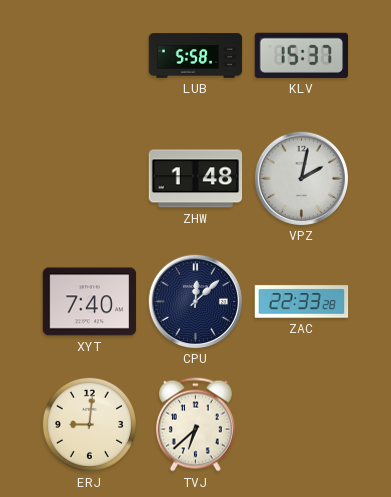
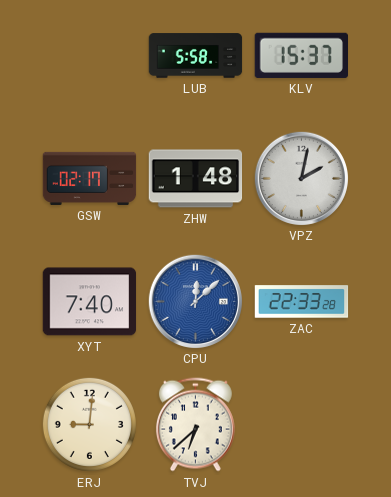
GSW: none -> 02:17
CPU dial: navy -> blue
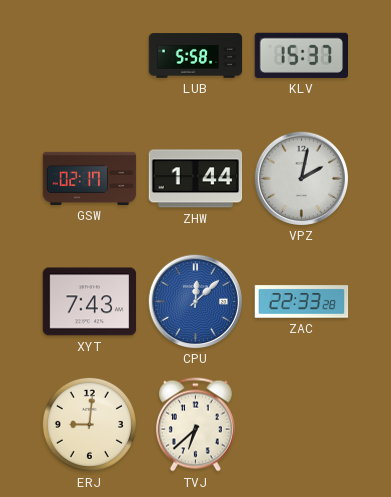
ZHW: 1:48 -> 1:44
XYT: 7:40 -> 7:43
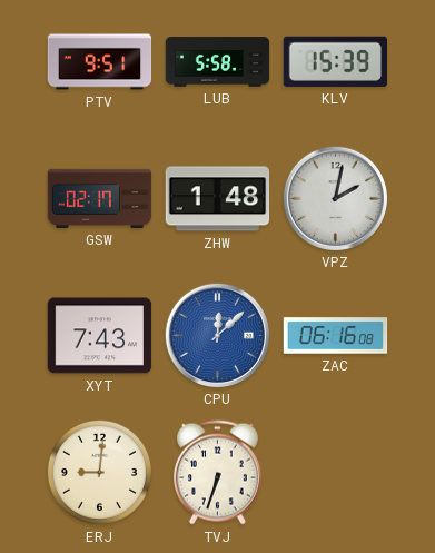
PTV: none -> 9:51
KLV: 15:37 -> 15:39
ZHW: 1:44 -> 1:48
ZAC: 22:33 -> 06:16
TVJ: 6:38 -> 6:33
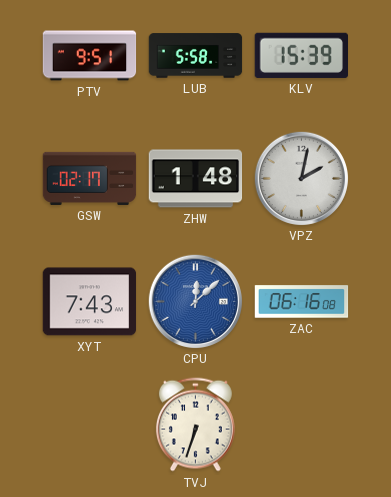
ERJ: 9:01 -> none
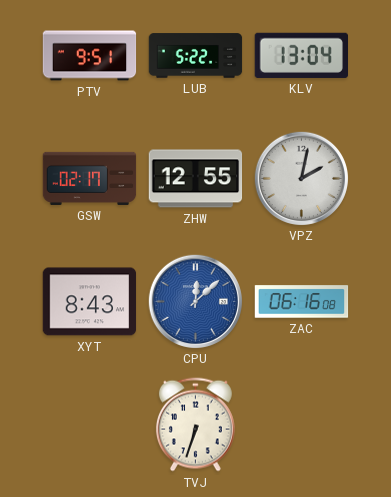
LUB: 5:58 -> 5:22
KLV: 15:39 -> 13:04
ZHW: 1:48 -> 12:55
XYT: 7:43 -> 8:43
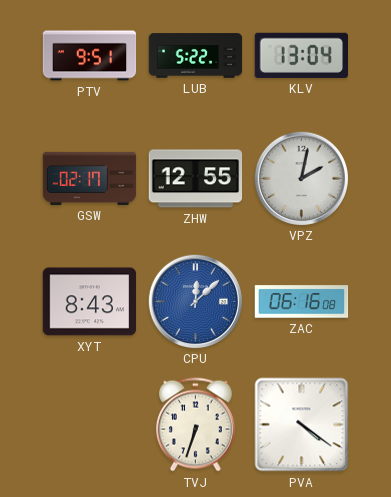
PVA: none -> 4:21
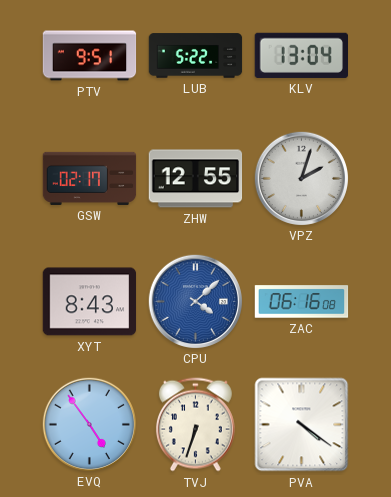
VPZ: 2:02 -> 2:03
CPU: 12:08 -> 4:08
EVQ: none -> 4:54
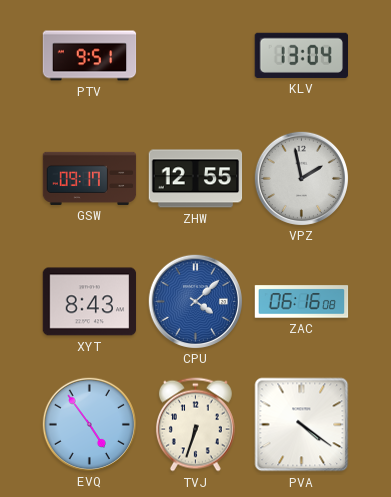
LUB: 5:22 -> none
GSW: 02:17 -> 09:17
VPZ: 2:03 -> 1:58
